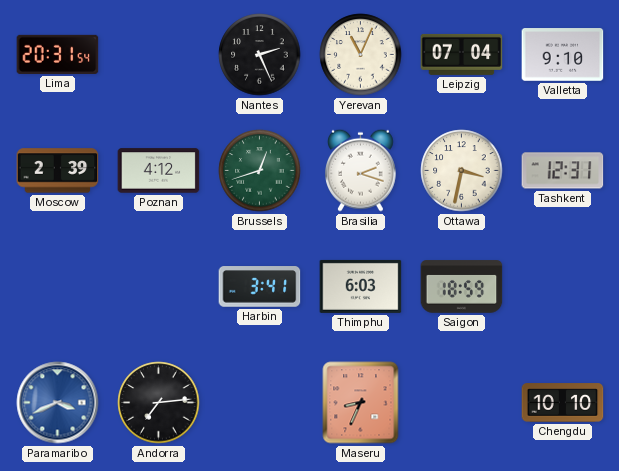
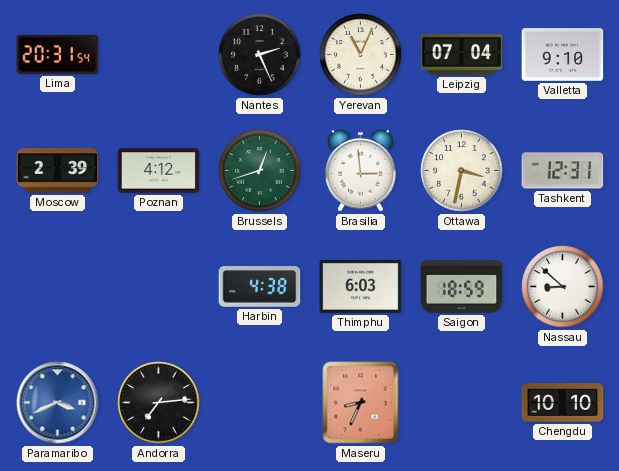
Brasilia: 2:18 -> 2:59
Harbin: 3:41 -> 4:38
Nassau: none -> 8:52
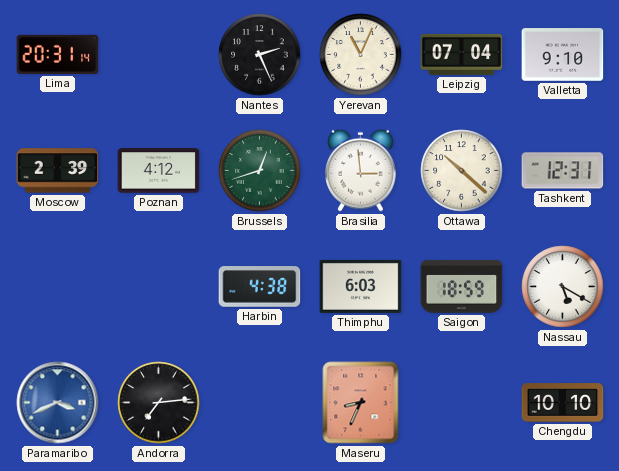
Lima: 20:31:54 -> 20:31:14
Ottawa: 3:32 -> 10:22
Nassau: 8:52 -> 5:20
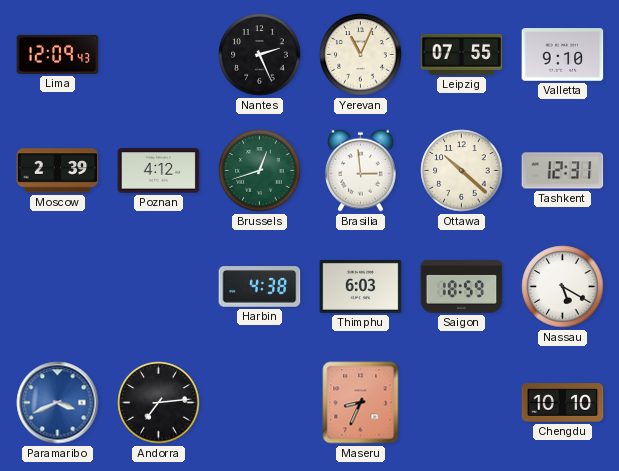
Lima: 20:31 -> 12:09
Leipzig: 07:04 -> 07:55
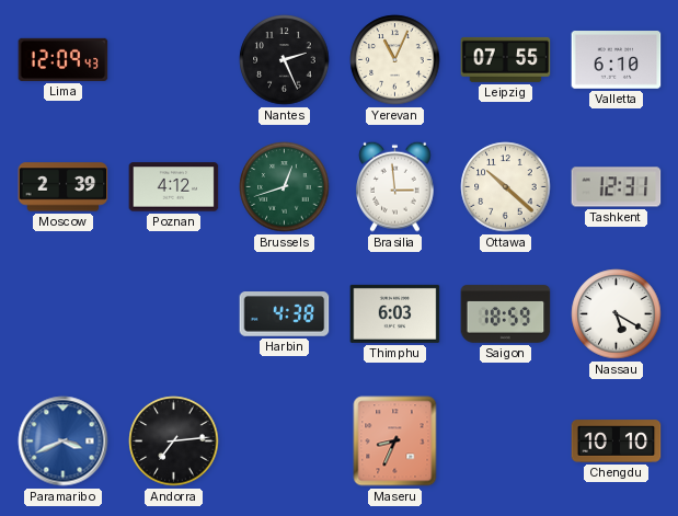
Valletta: 9:10 -> 6:10
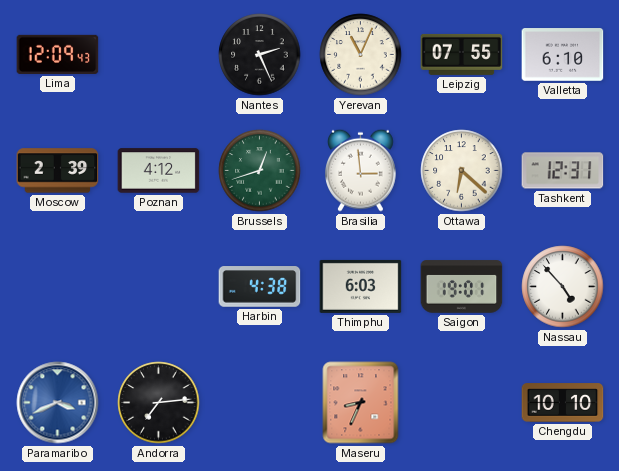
Ottawa: 10:22 -> 6:22
Saigon: 18:59 -> 19:01
Nassau: 5:20 -> 4:53
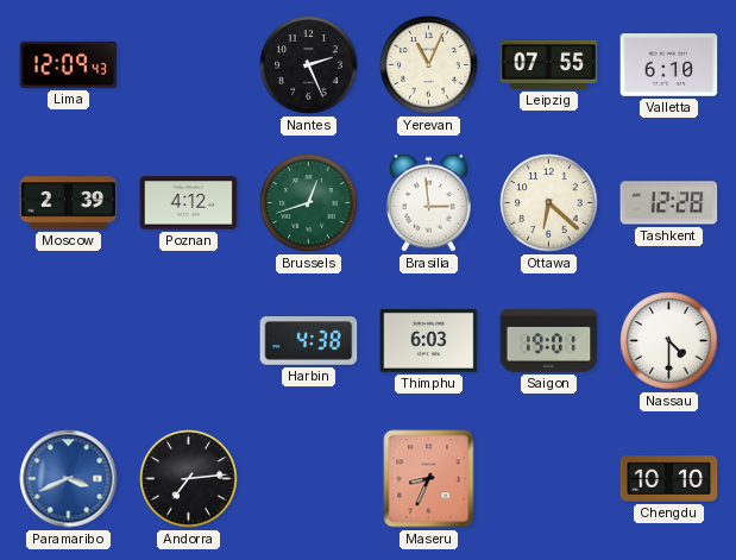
Tashkent: 12:31 -> 12:28
Nassau: 4:53 -> 4:30
